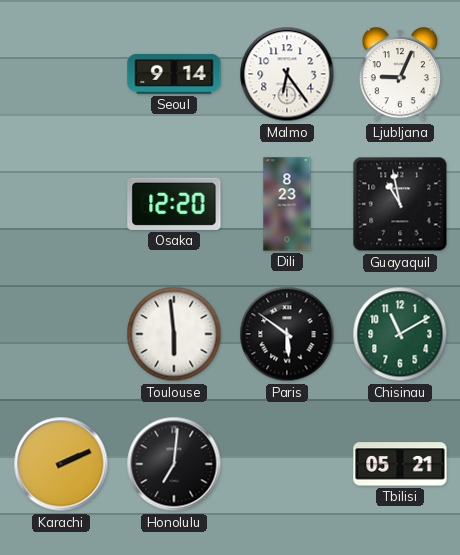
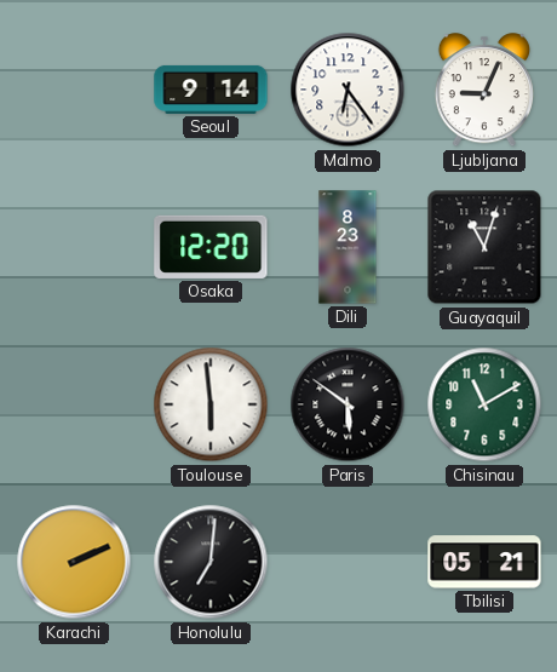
Guayaquil: 10:58 -> 11:03
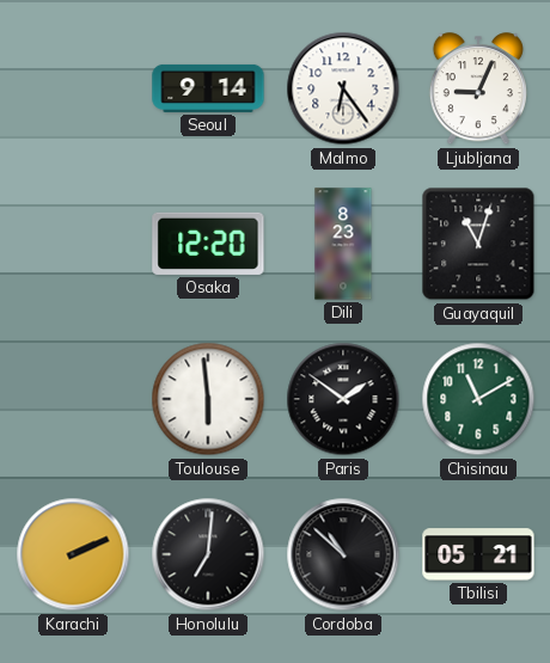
Paris: 5:51 -> 1:51
Cordoba: none -> 10:52
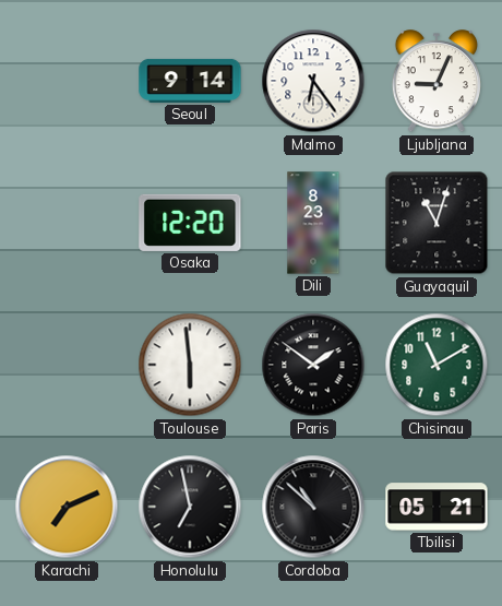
Karachi: 2:11 -> 7:11
Honolulu: 7:01 -> 6:58
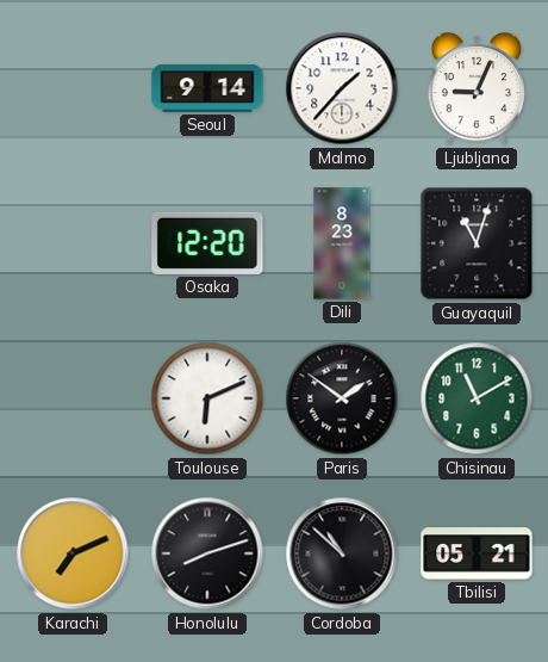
Malmo: 6:24 -> 1:37
Toulouse: 5:59 -> 6:11
Honolulu: 6:58 -> 8:12
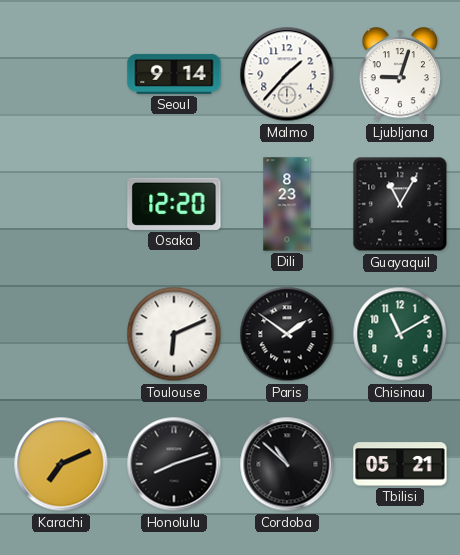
Ljubljana: 9:04 -> 9:03
Guayaquil: 11:03 -> 11:05
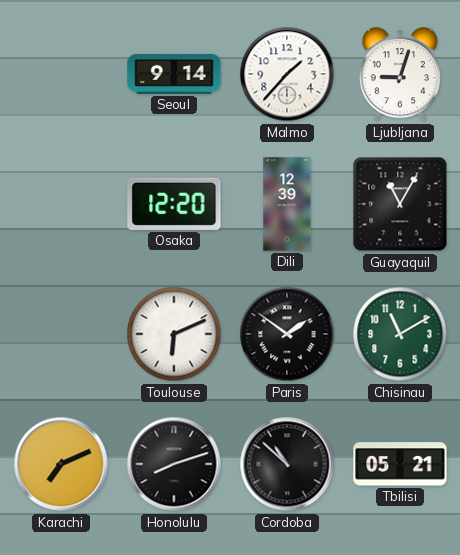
Dili: 8:23 -> 12:39
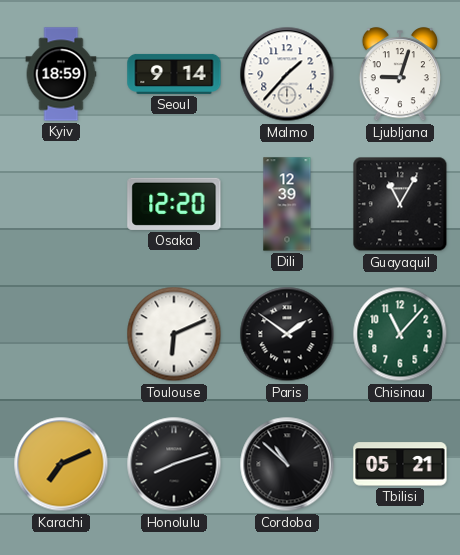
Kyiv: none -> 18:59
Chisinau: 11:10 -> 11:07
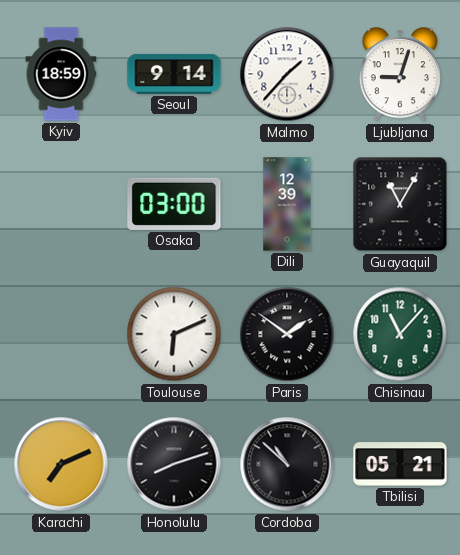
Osaka: 12:20 -> 03:00
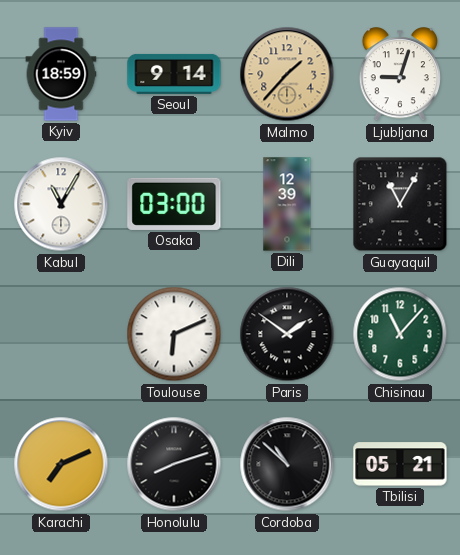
Malmo dial: white -> champagne
Kabul: none -> 11:05
